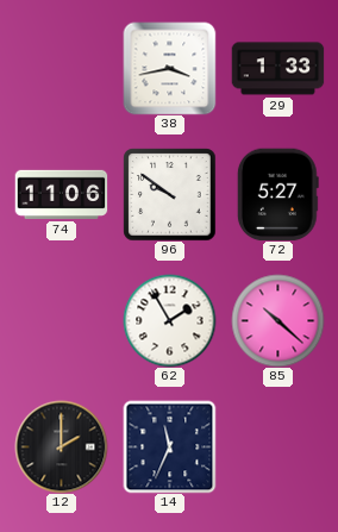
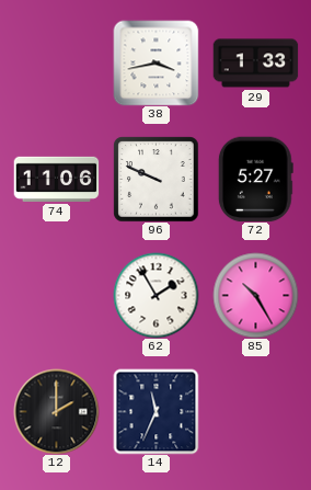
96: 9:51 -> 9:49
85: 10:22 -> 10:25
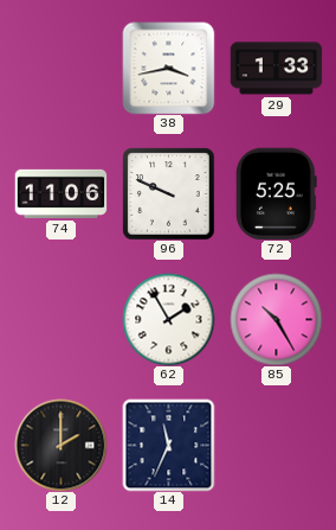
72: 5:27 -> 5:25
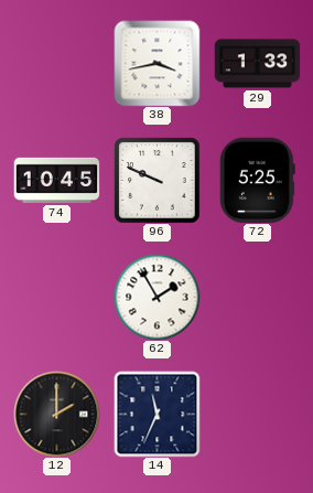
74: 11:06 -> 10:45
85: 10:25 -> none
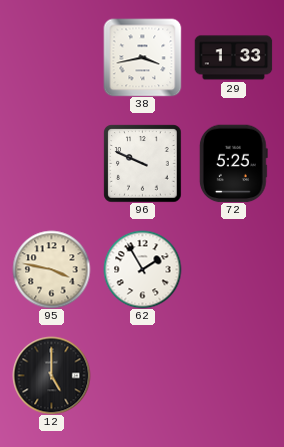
74: 10:45 -> none
95: none -> 3:47
12: 2:00 -> 5:00
14: 11:34 -> none
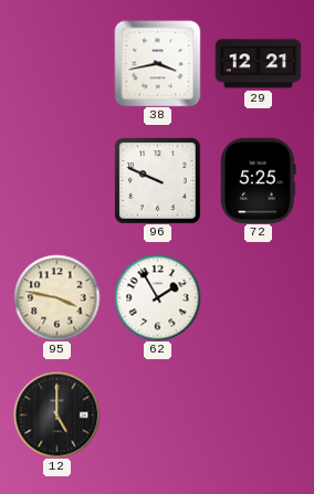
29: 1:33 -> 12:21
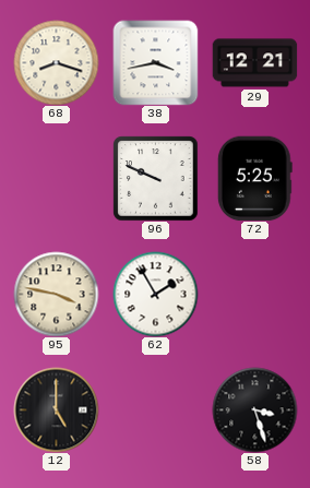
68: none -> 8:18
58: none -> 3:27
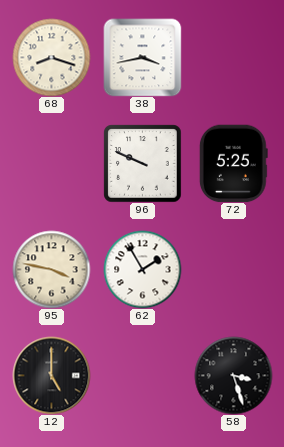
29: 12:21 -> none
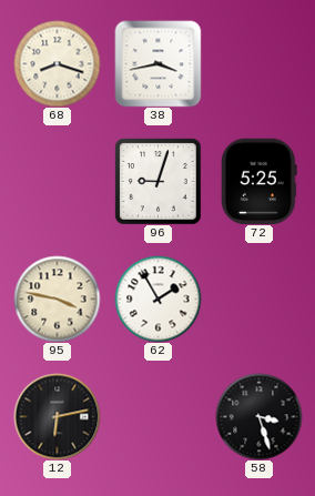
96: 9:49 -> 9:03
12: 5:00 -> 6:13
